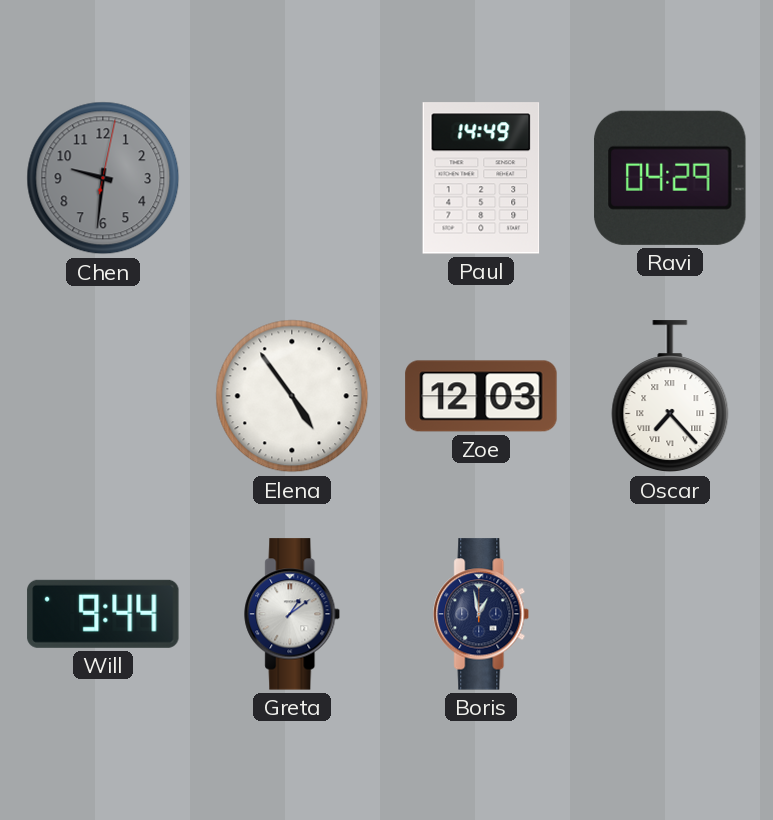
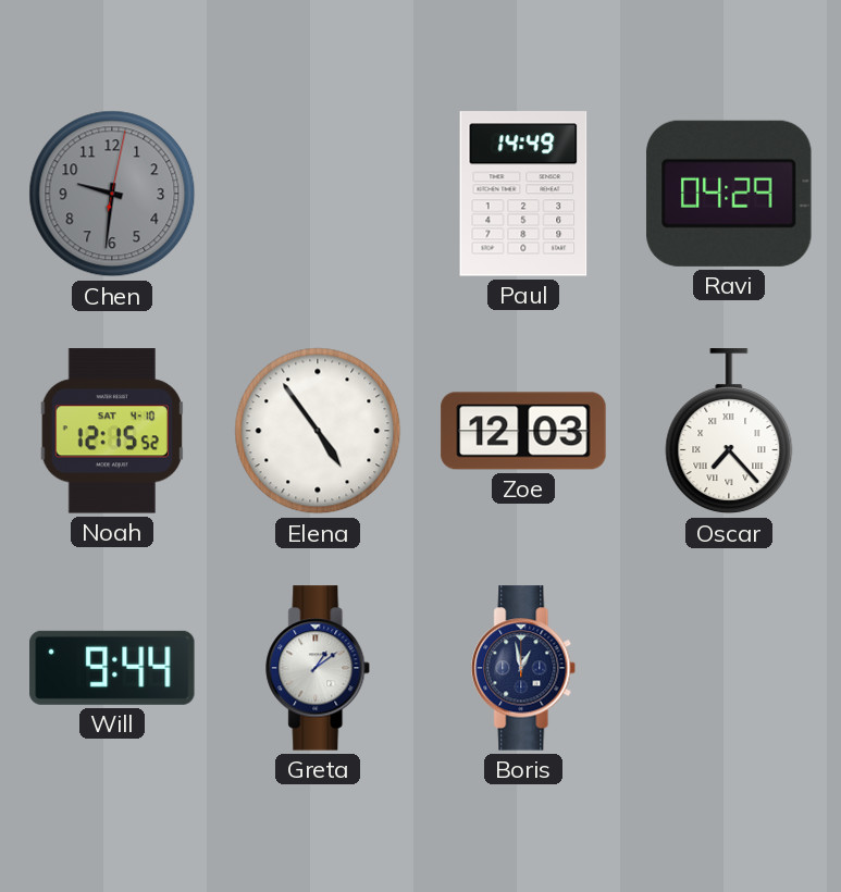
Noah: none -> 12:15
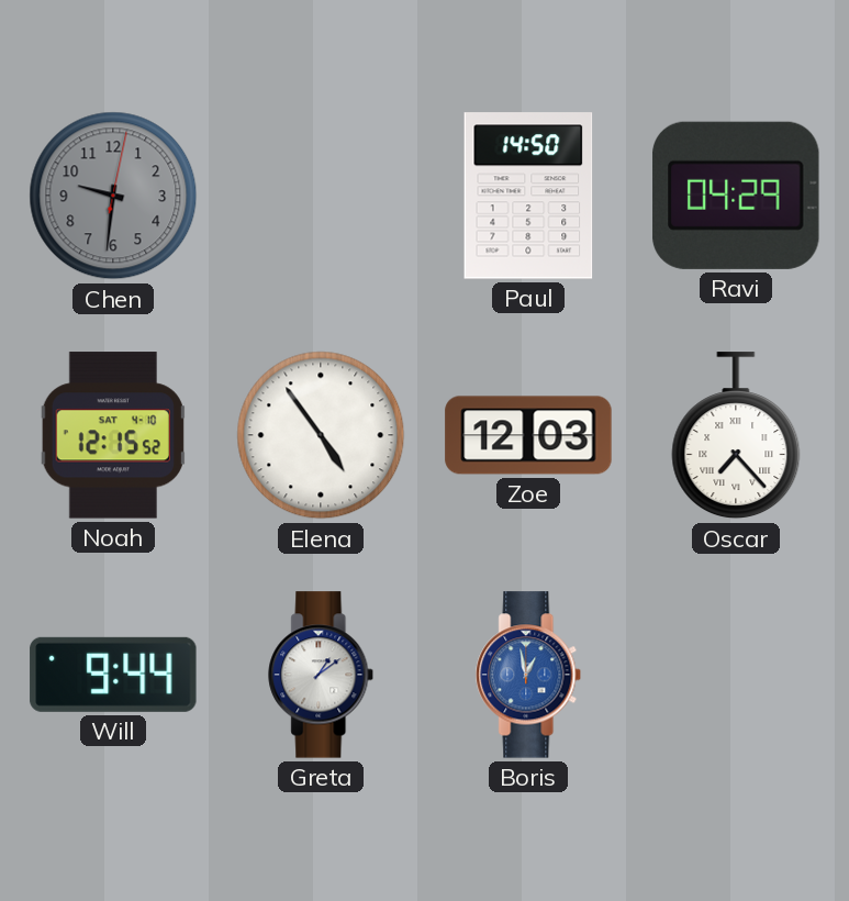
Paul: 14:49 -> 14:50
Boris dial: navy -> blue
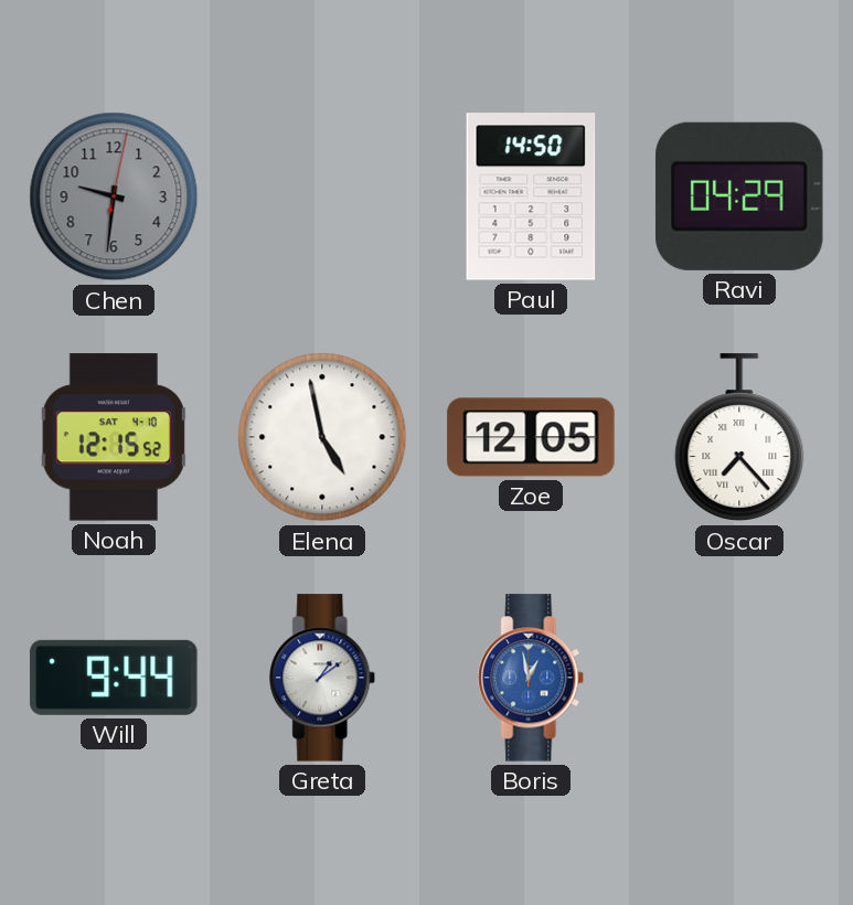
Elena: 4:54 -> 4:58
Zoe: 12:03 -> 12:05
